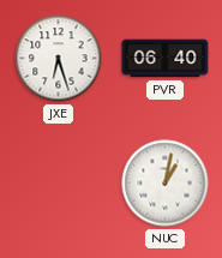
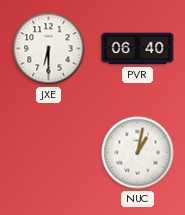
JXE: 6:27 -> 6:30
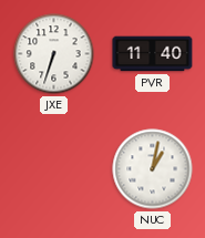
JXE: 6:30 -> 6:33
PVR: 06:40 -> 11:40
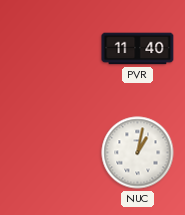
JXE: 6:33 -> none
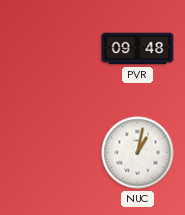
PVR: 11:40 -> 09:48
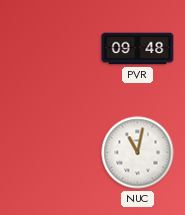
NUC: 1:02 -> 11:02
